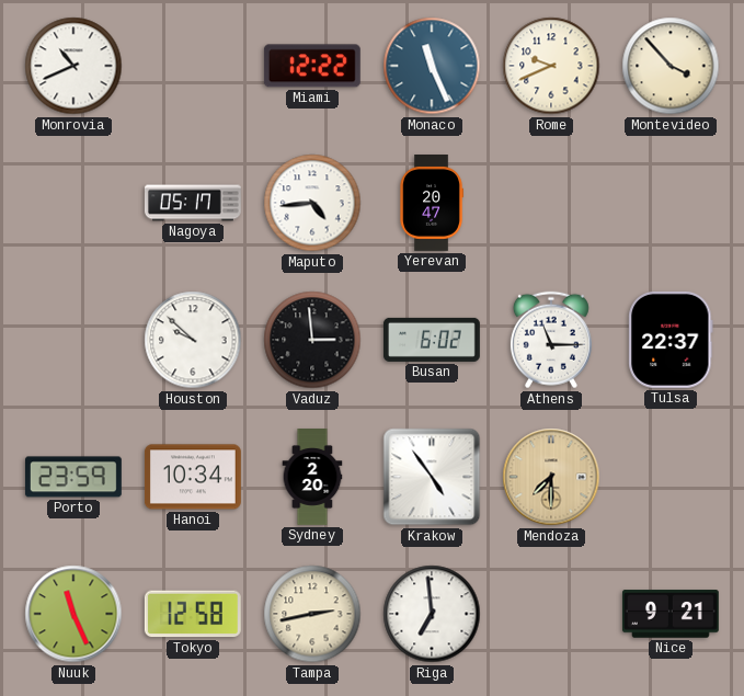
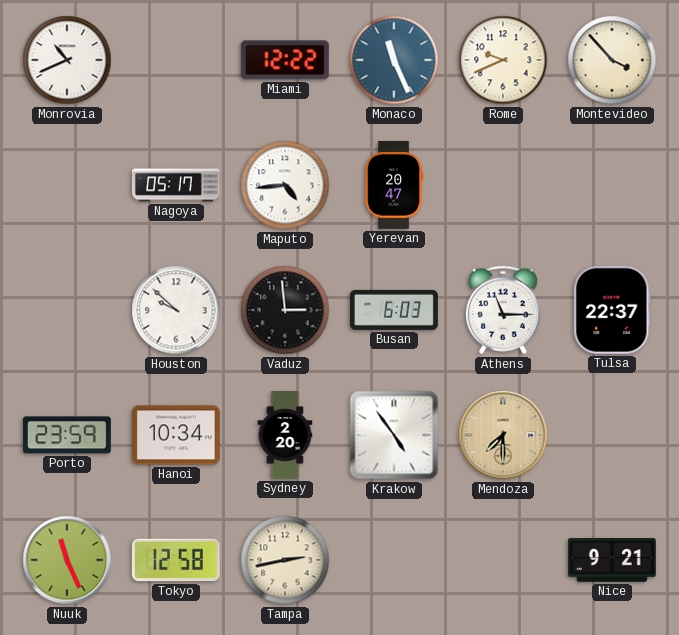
Busan: 6:02 -> 6:03
Riga: 6:59 -> none
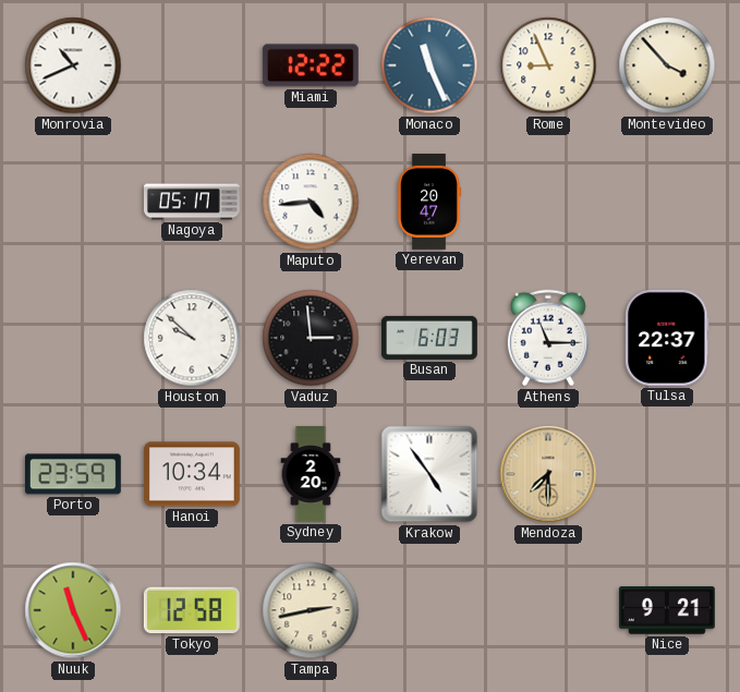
Rome: 9:41 -> 8:56
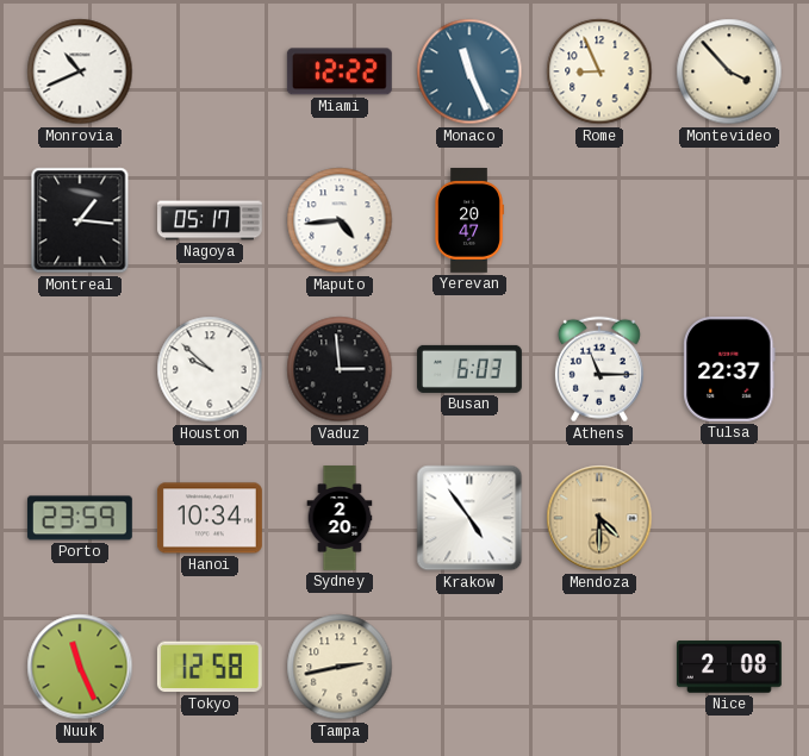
Montreal: none -> 1:16
Mendoza: 7:30 -> 4:30
Nice: 9:21 -> 2:08
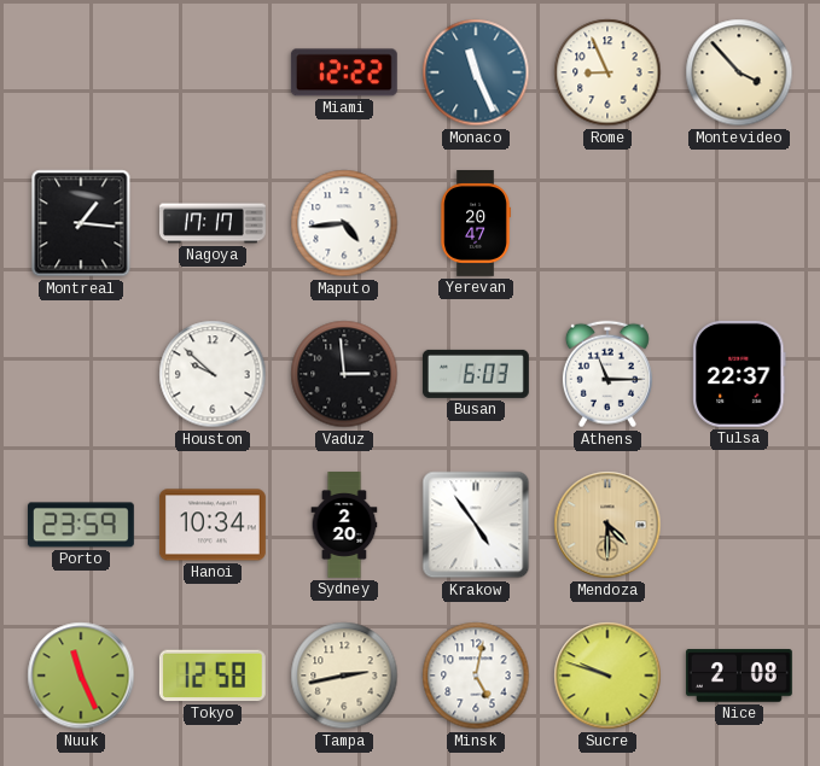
Monrovia: 10:41 -> none
Nagoya: 05:17 -> 17:17
Minsk: none -> 5:02
Sucre: none -> 9:48
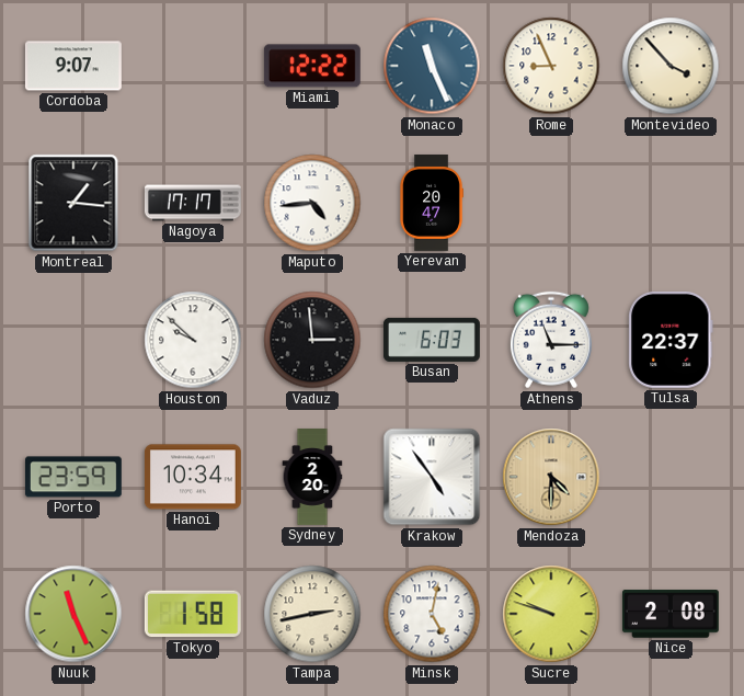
Cordoba: none -> 9:07
Tokyo: 12:58 -> 1:58
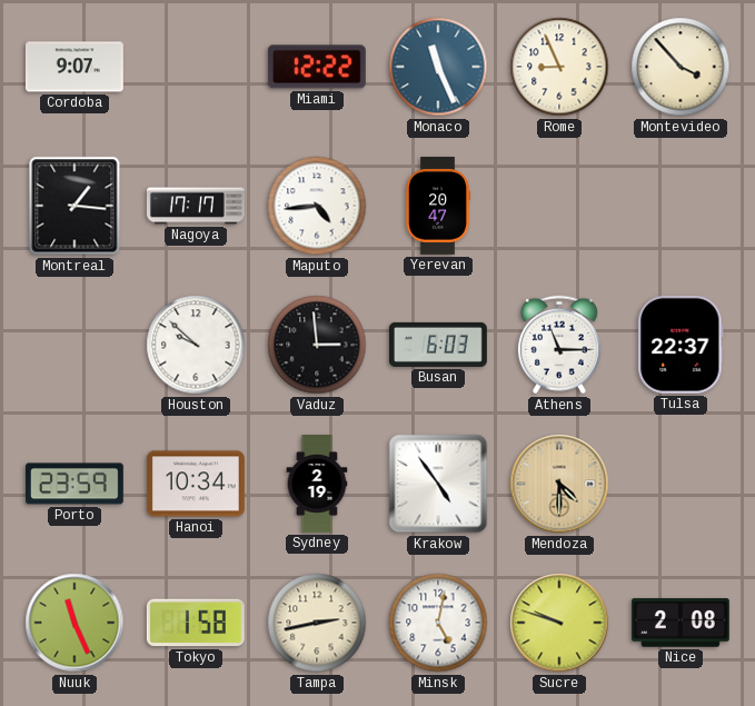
Sydney: 2:20 -> 2:19
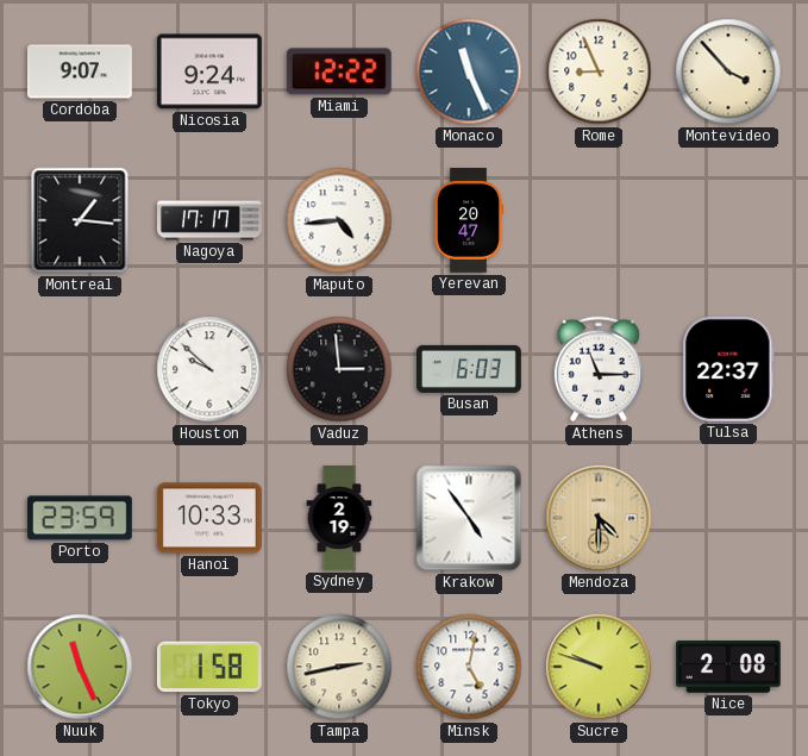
Nicosia: none -> 9:24
Hanoi: 10:34 -> 10:33
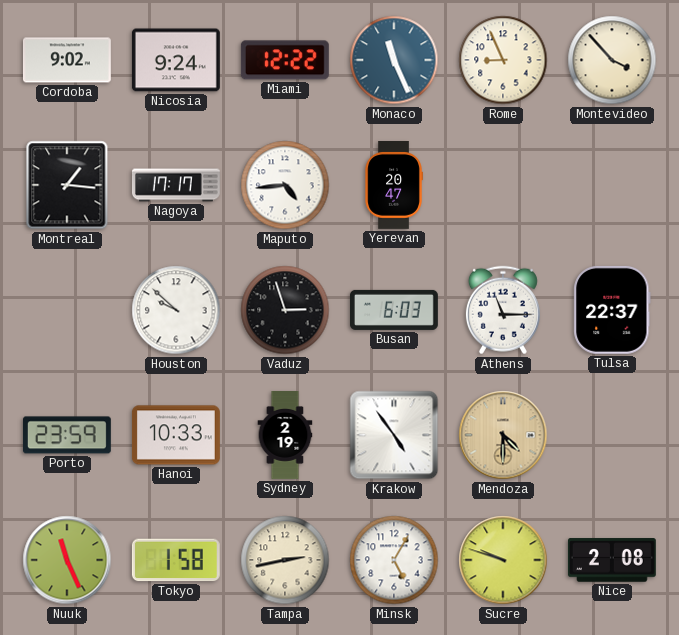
Cordoba: 9:07 -> 9:02
Vaduz: 2:59 -> 2:57
Minsk: 5:02 -> 5:05
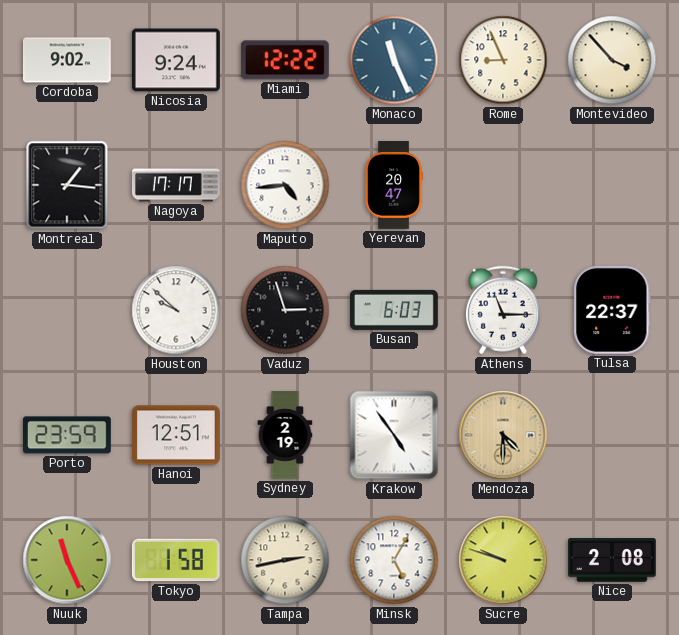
Hanoi: 10:33 -> 12:51
